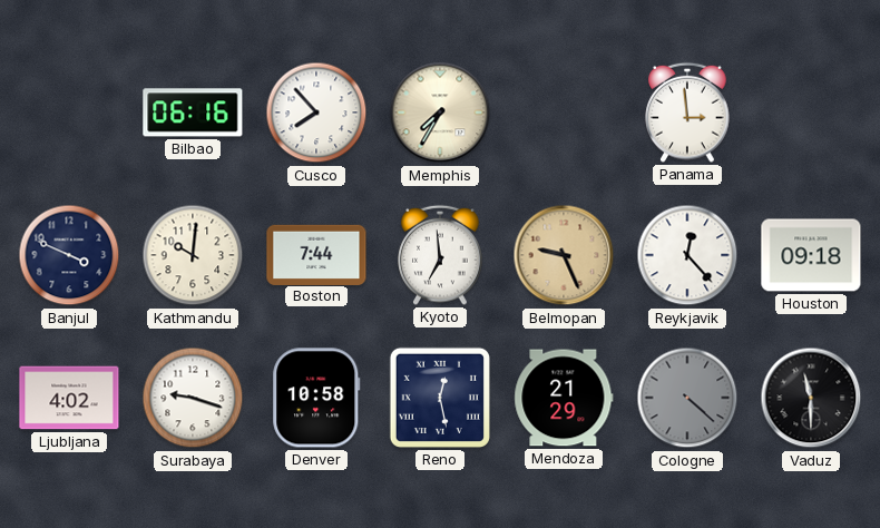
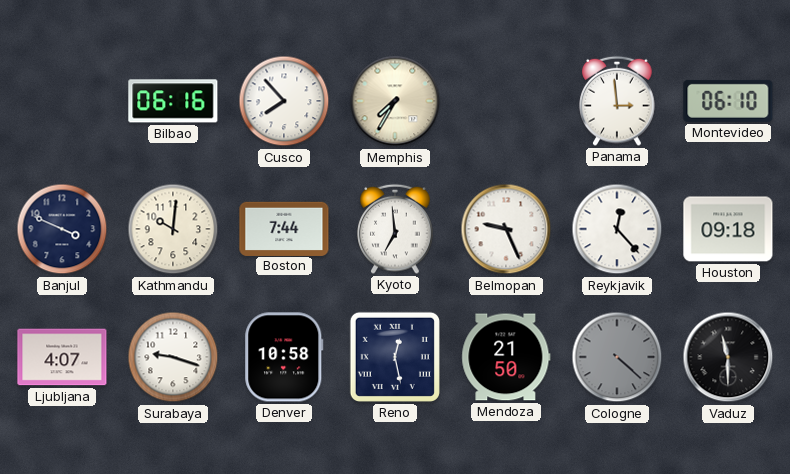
Montevideo: none -> 06:10
Belmopan dial: champagne -> white
Ljubljana: 4:02 -> 4:07
Mendoza: 21:29 -> 21:50
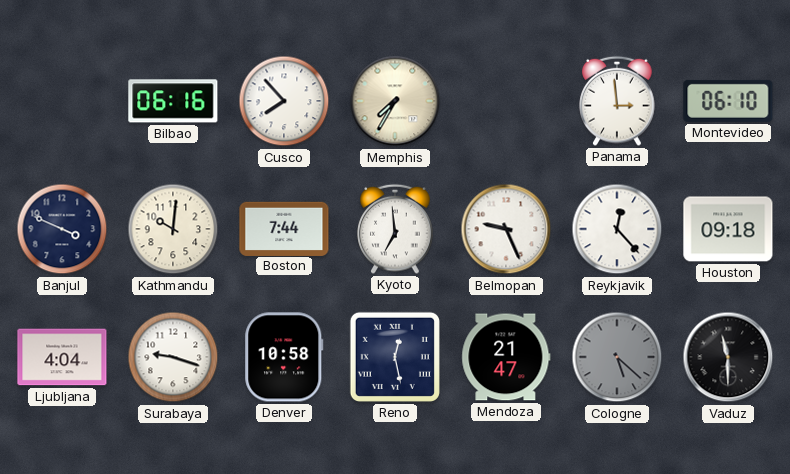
Ljubljana: 4:07 -> 4:04
Mendoza: 21:50 -> 21:47
Cologne: 4:22 -> 5:22
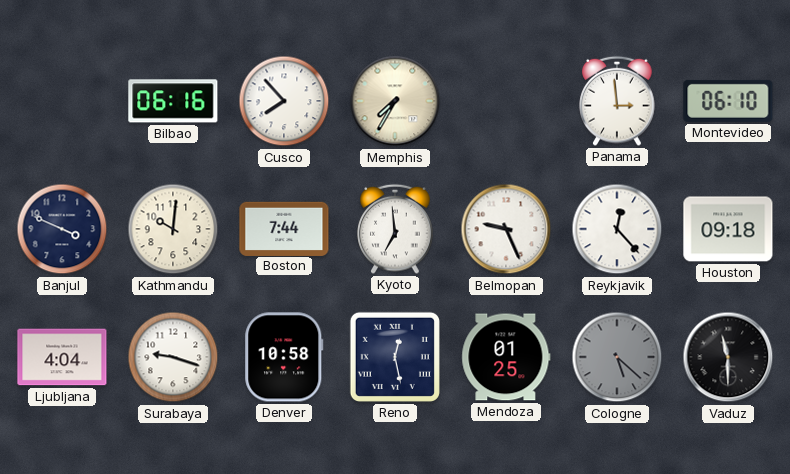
Mendoza: 21:47 -> 01:25
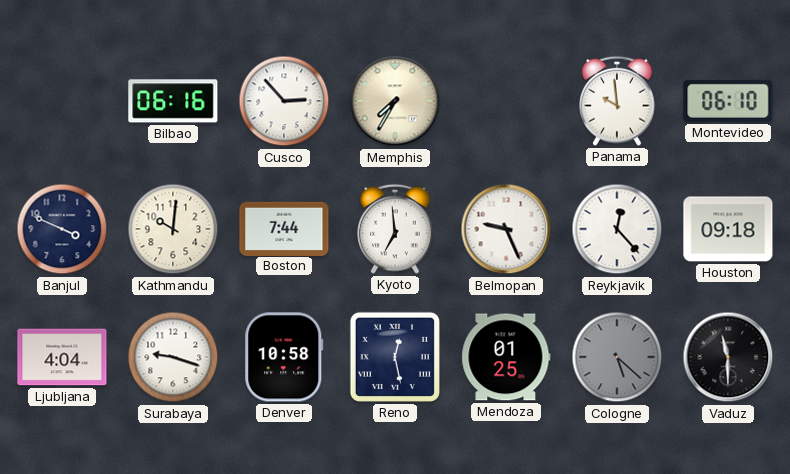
Cusco: 7:53 -> 2:53
Panama: 2:59 -> 9:59
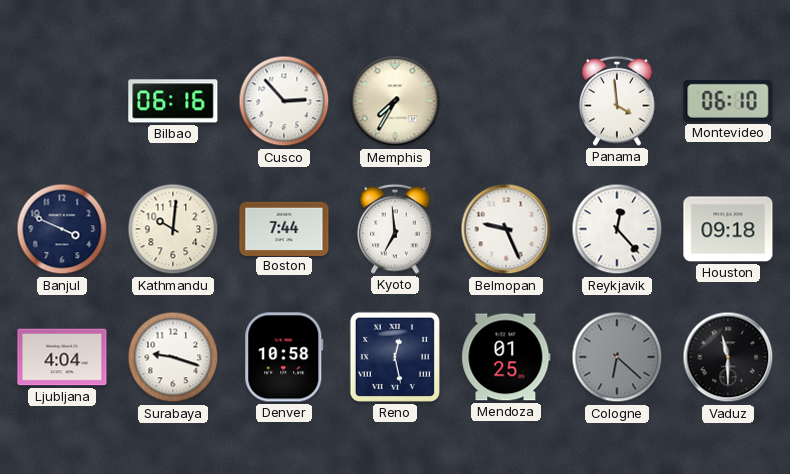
Panama: 9:59 -> 3:59
Cologne: 5:22 -> 6:22
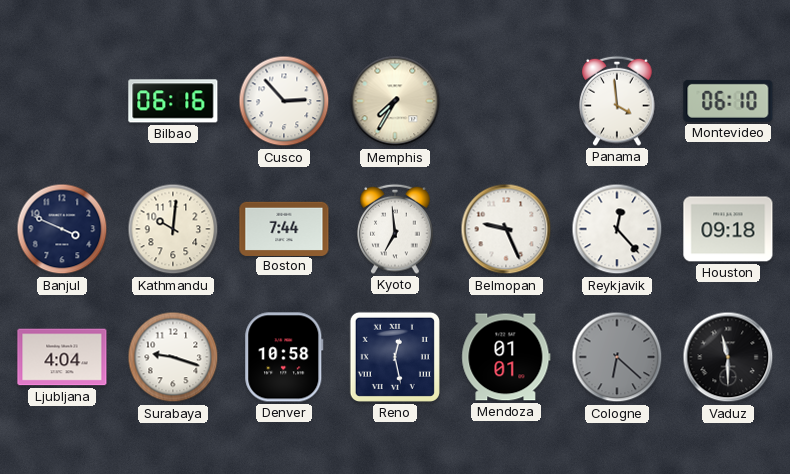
Mendoza: 01:25 -> 01:01
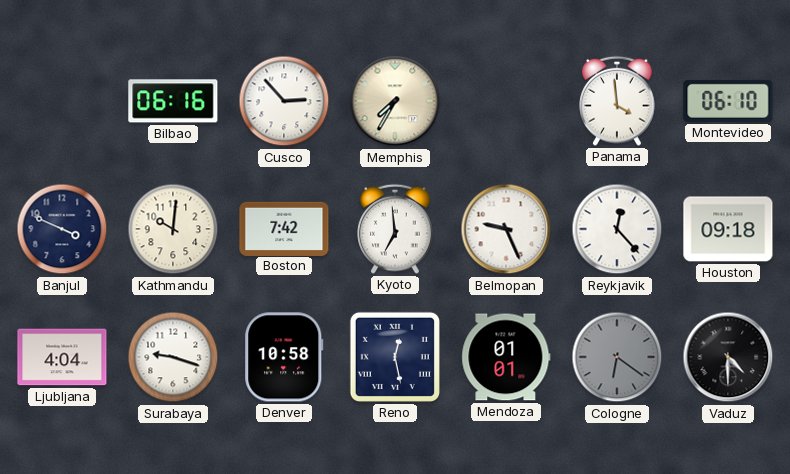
Boston: 7:44 -> 7:42
Cologne: 6:22 -> 6:21
Vaduz: 11:30 -> 4:30
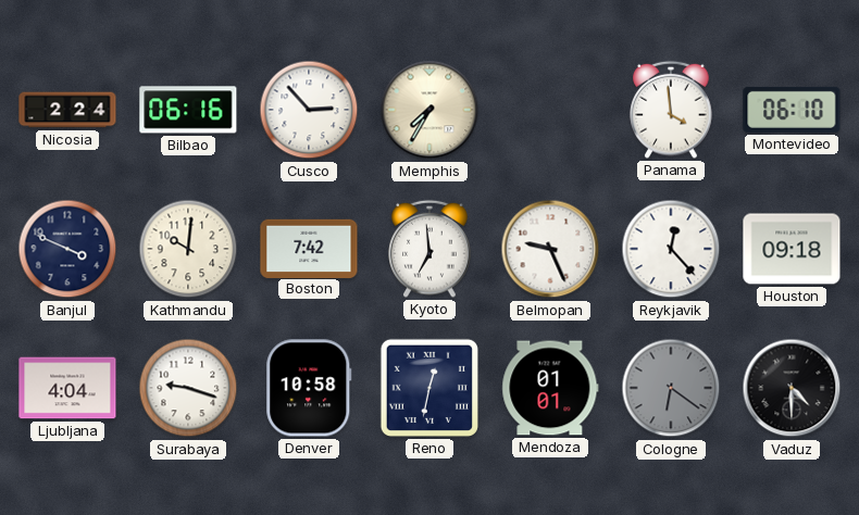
Nicosia: none -> 2:24
Reno: 12:28 -> 12:32
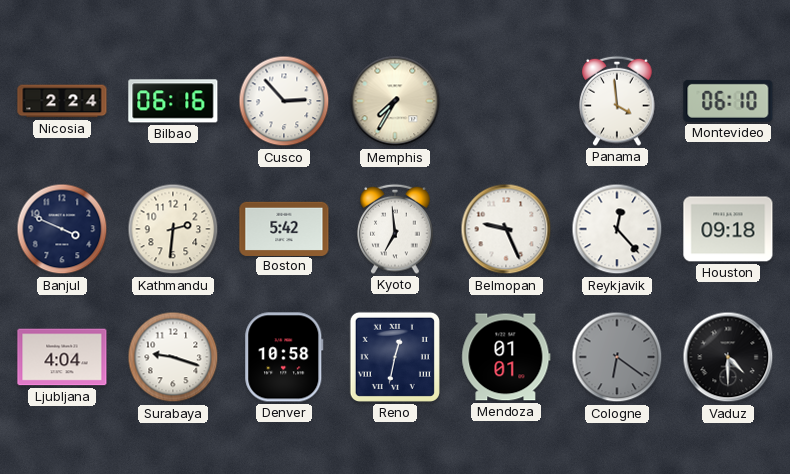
Kathmandu: 10:01 -> 2:31
Boston: 7:42 -> 5:42
